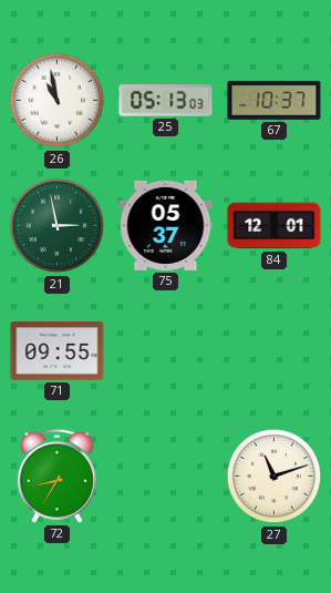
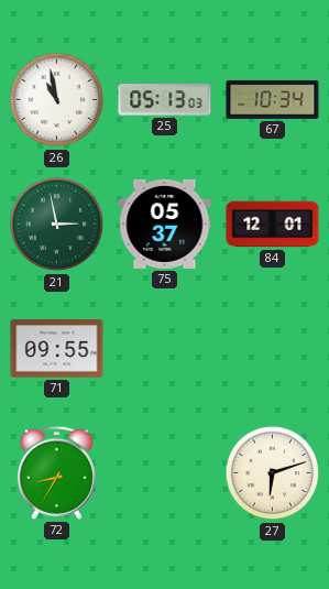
67: 10:37 -> 10:34
27: 11:12 -> 6:12
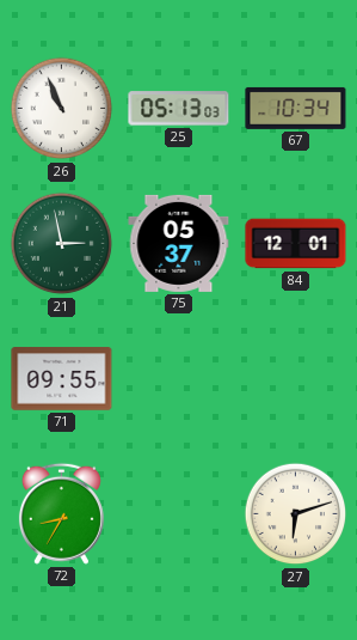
26: 10:58 -> 10:56
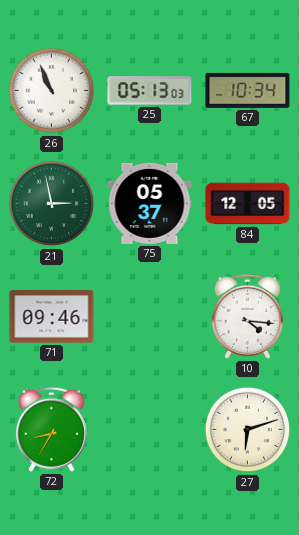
84: 12:01 -> 12:05
71: 09:55 -> 09:46
10: none -> 4:16
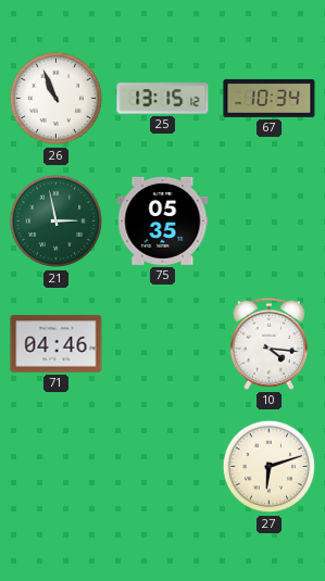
25: 05:13 -> 13:15
75: 05:37 -> 05:35
84: 12:05 -> none
71: 09:46 -> 04:46
72: 8:35 -> none
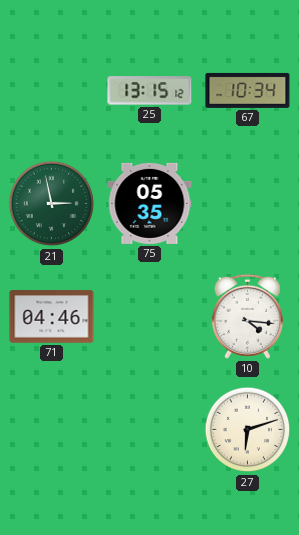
26: 10:56 -> none
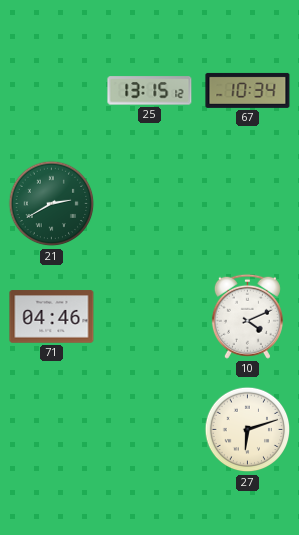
21: 2:58 -> 2:40
75: 05:35 -> none
10: 4:16 -> 4:11
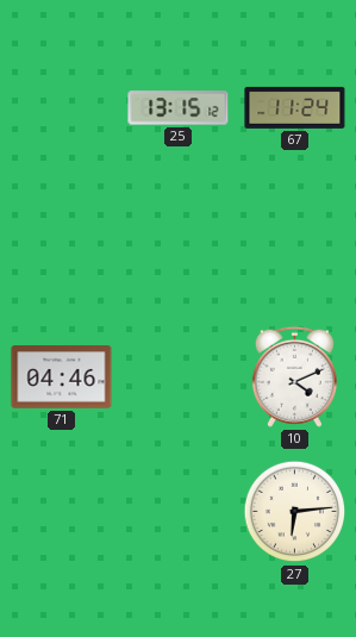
67: 10:34 -> 11:24
21: 2:40 -> none
27: 6:12 -> 6:14
